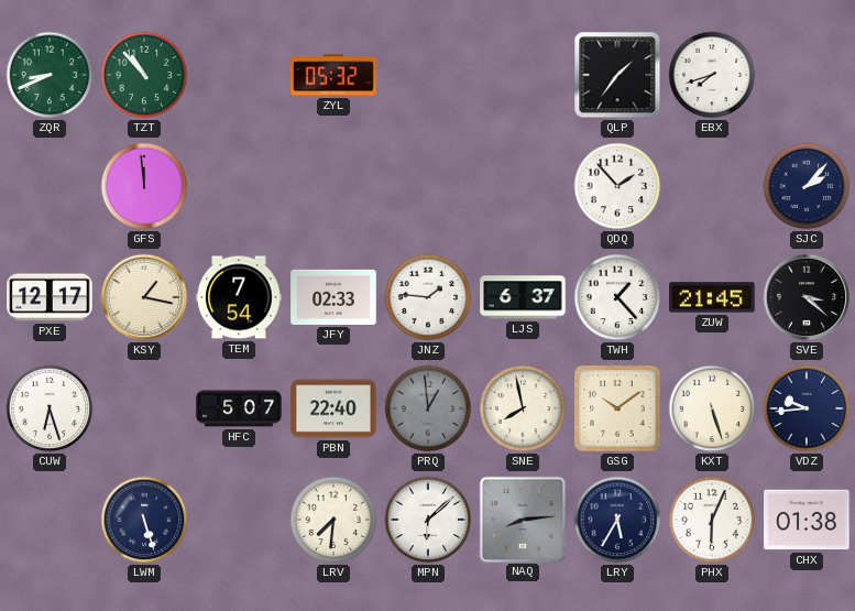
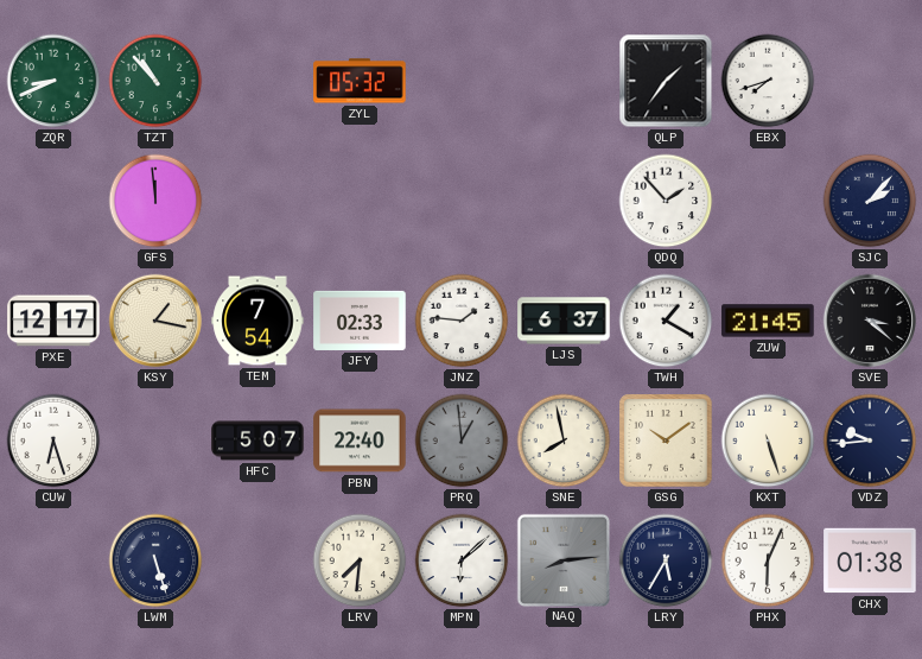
TWH: 1:23 -> 1:20
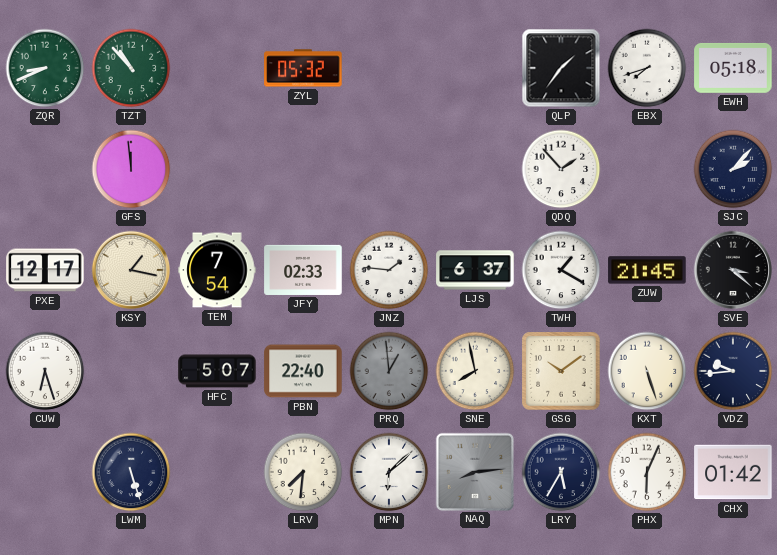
EWH: none -> 05:18
CHX: 01:38 -> 01:42
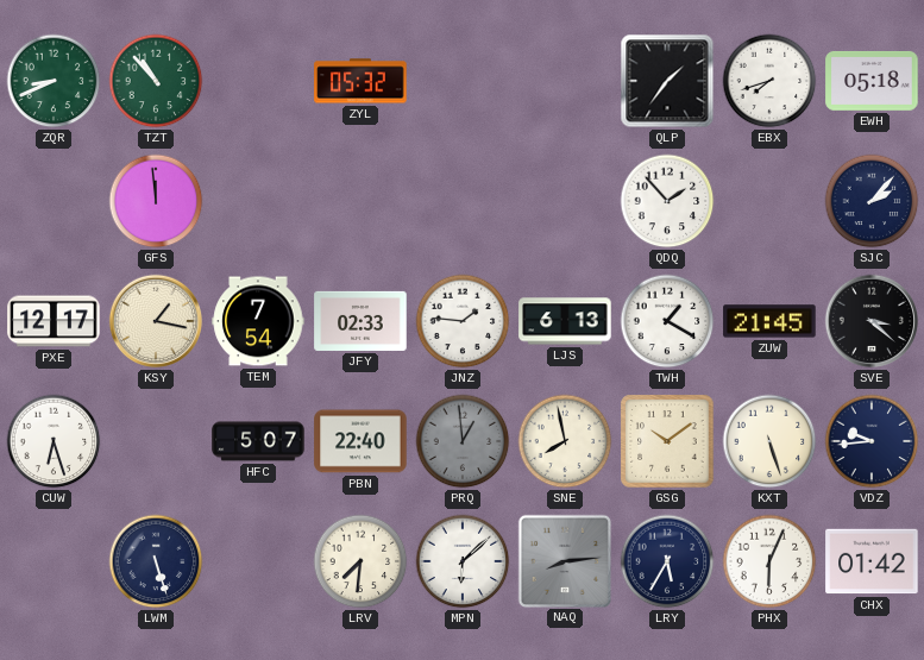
LJS: 6:37 -> 6:13
